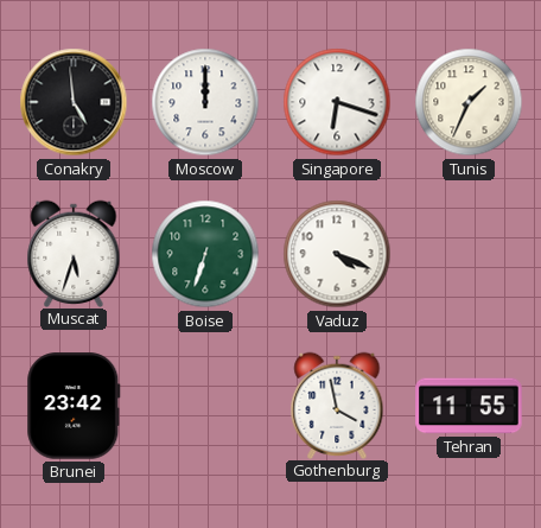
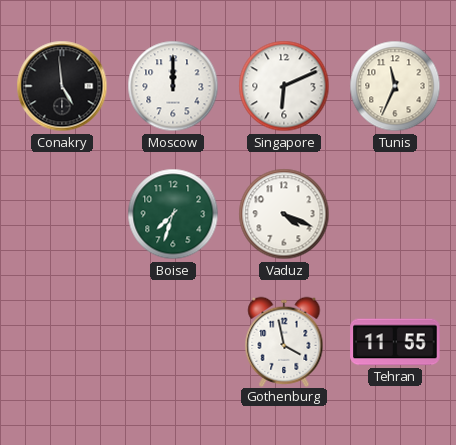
Singapore: 6:18 -> 6:11
Tunis: 1:34 -> 11:34
Muscat: 5:33 -> none
Boise: 6:33 -> 7:33
Brunei: 23:42 -> none
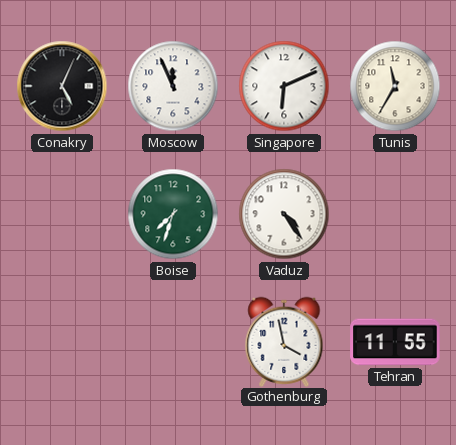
Conakry: 4:59 -> 5:04
Moscow: 12:00 -> 11:56
Tunis: 11:34 -> 11:35
Vaduz: 4:19 -> 4:24
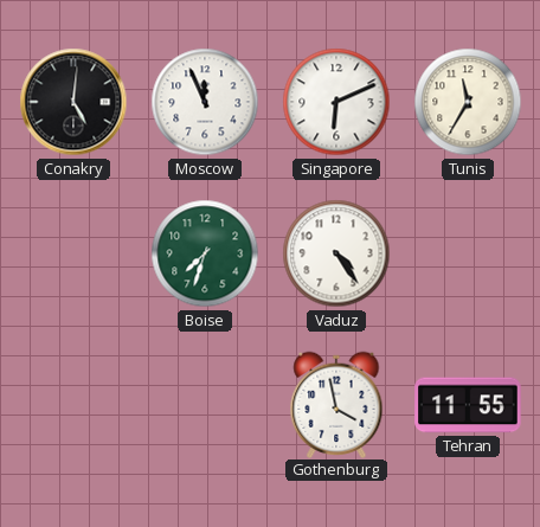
Conakry: 5:04 -> 5:01
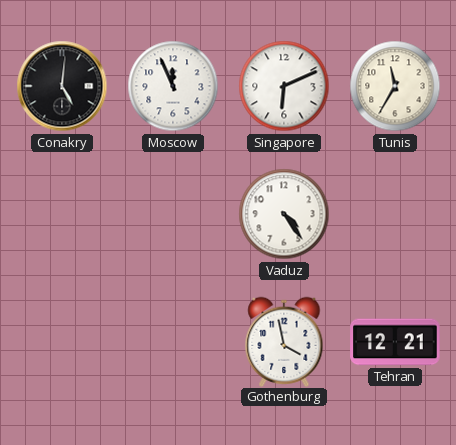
Boise: 7:33 -> none
Tehran: 11:55 -> 12:21
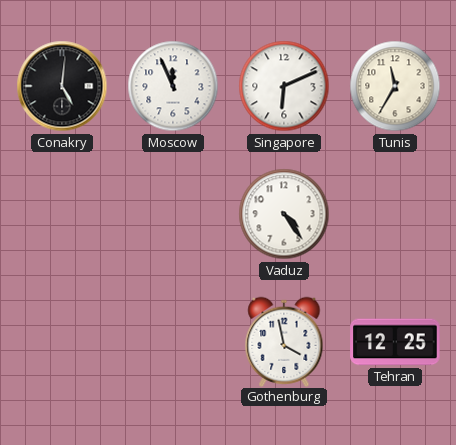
Tehran: 12:21 -> 12:25
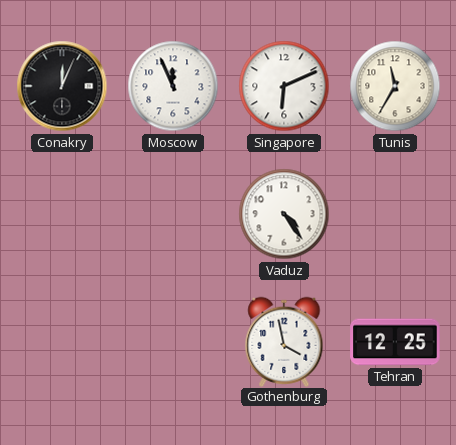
Conakry: 5:01 -> 12:04
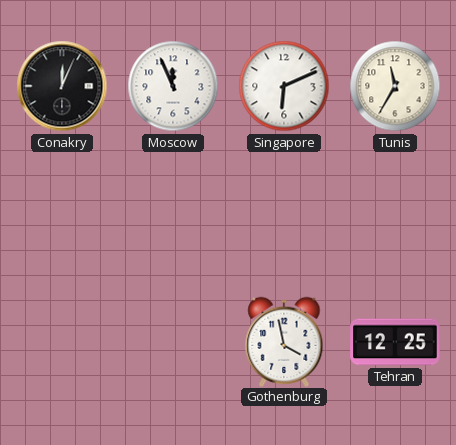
Vaduz: 4:24 -> none
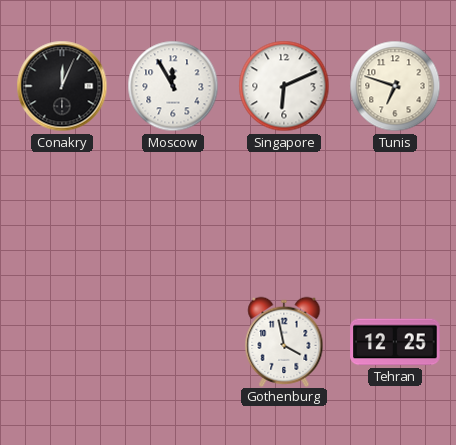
Moscow: 11:56 -> 11:55
Tunis: 11:35 -> 6:48
